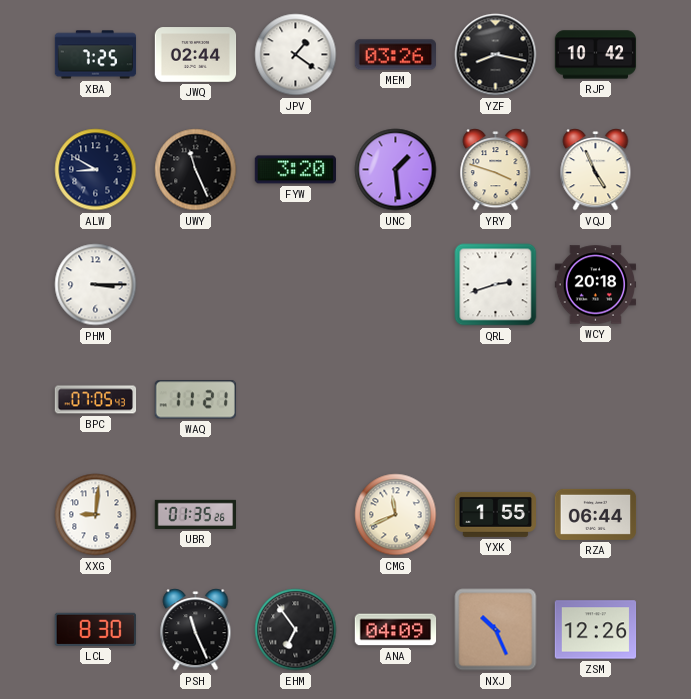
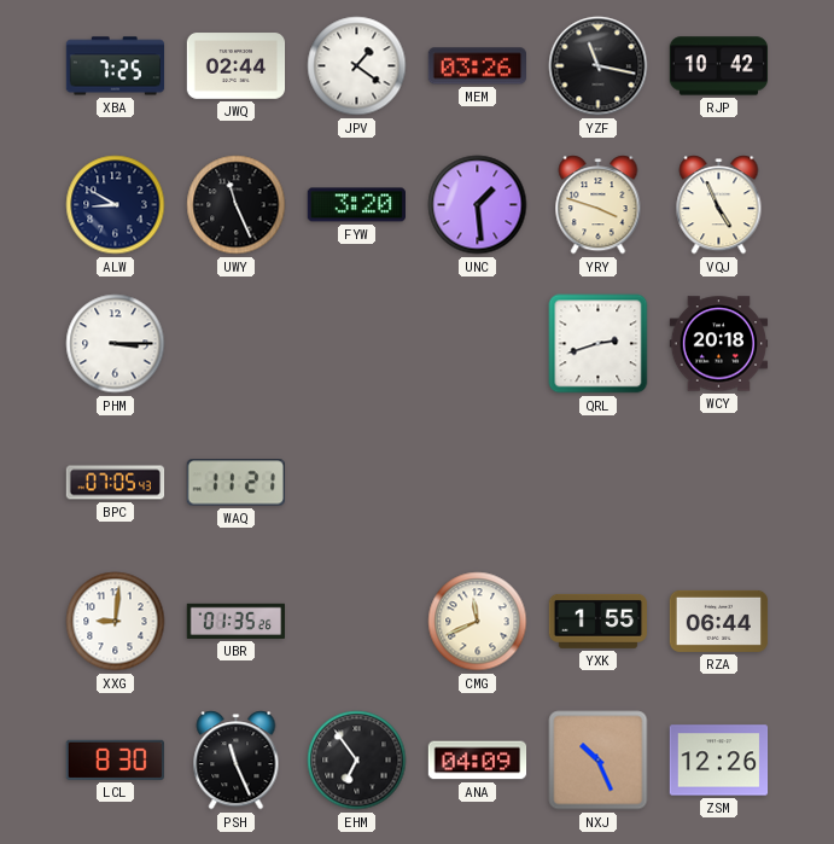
YZF: 8:17 -> 11:17
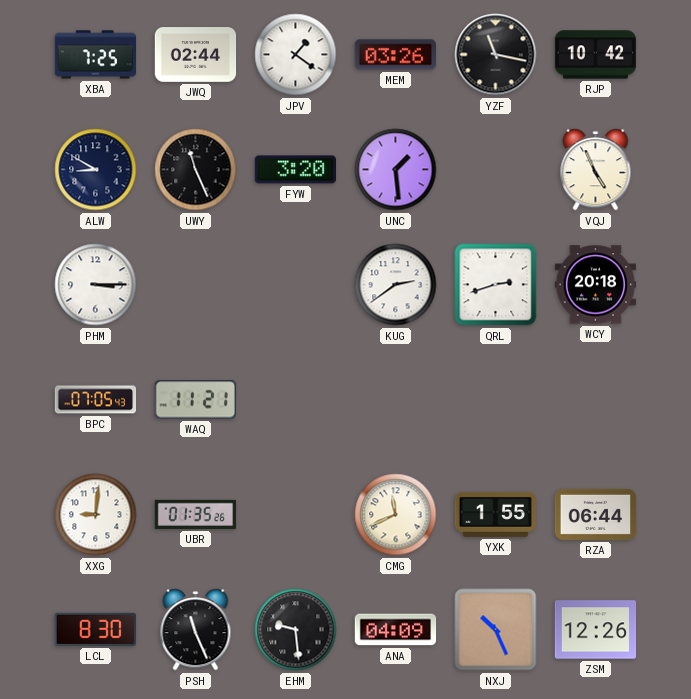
YRY: 3:48 -> none
KUG: none -> 2:39
EHM: 6:54 -> 9:29
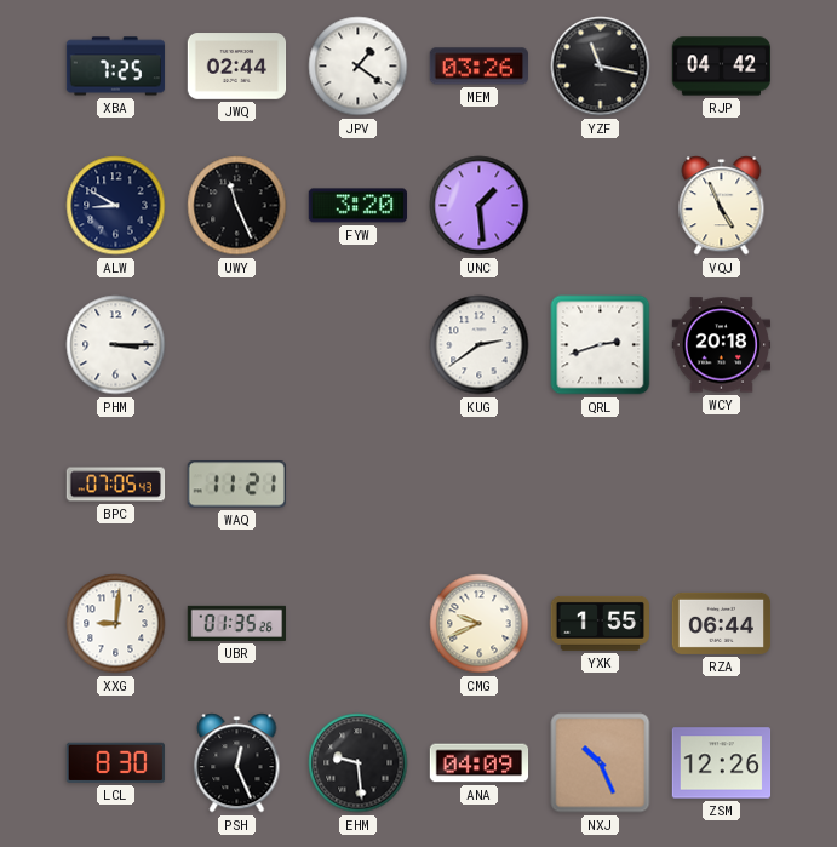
RJP: 10:42 -> 04:42
CMG: 11:41 -> 9:41
PSH: 11:26 -> 12:26
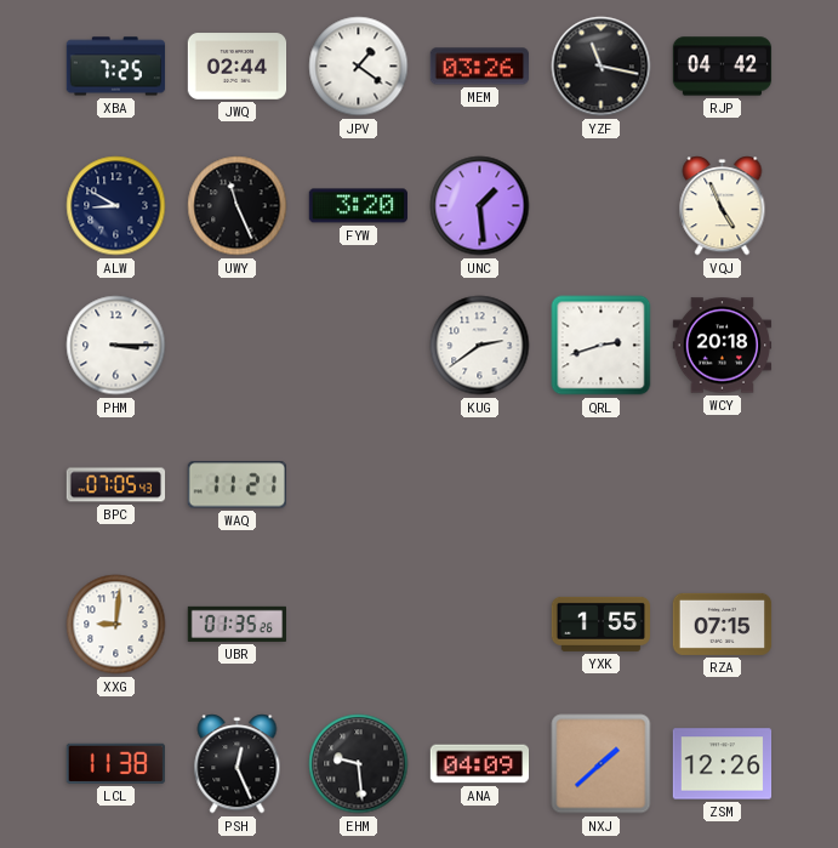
CMG: 9:41 -> none
RZA: 06:44 -> 07:15
LCL: 8:30 -> 11:38
NXJ: 10:26 -> 1:38
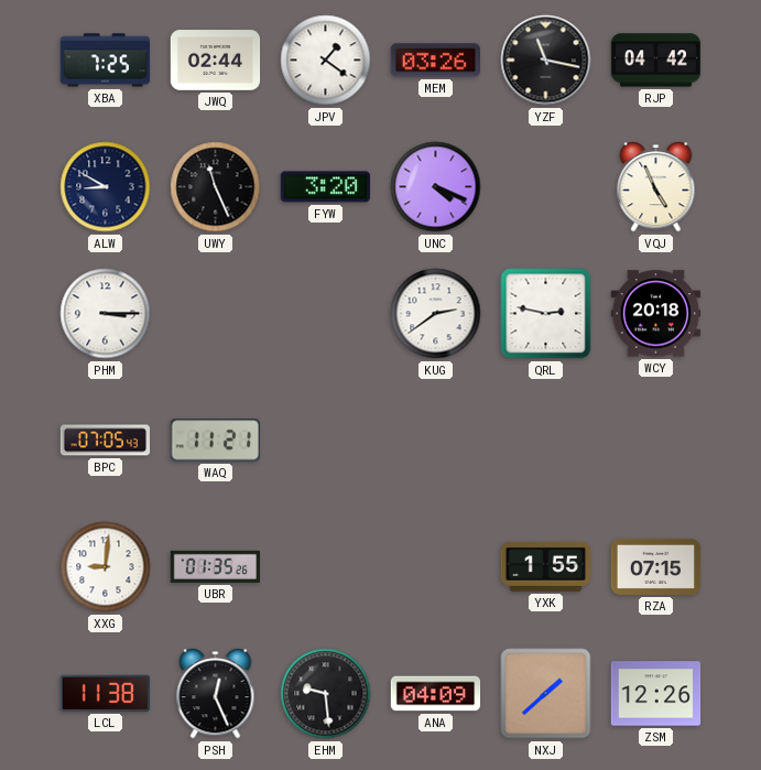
UNC: 1:29 -> 4:19
QRL: 2:42 -> 2:47
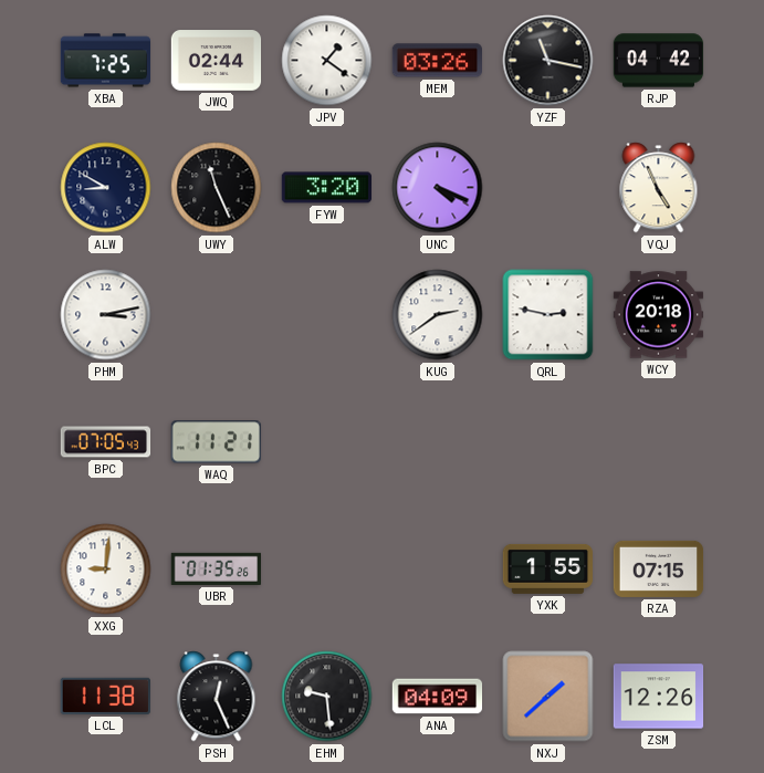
PHM: 3:15 -> 3:13
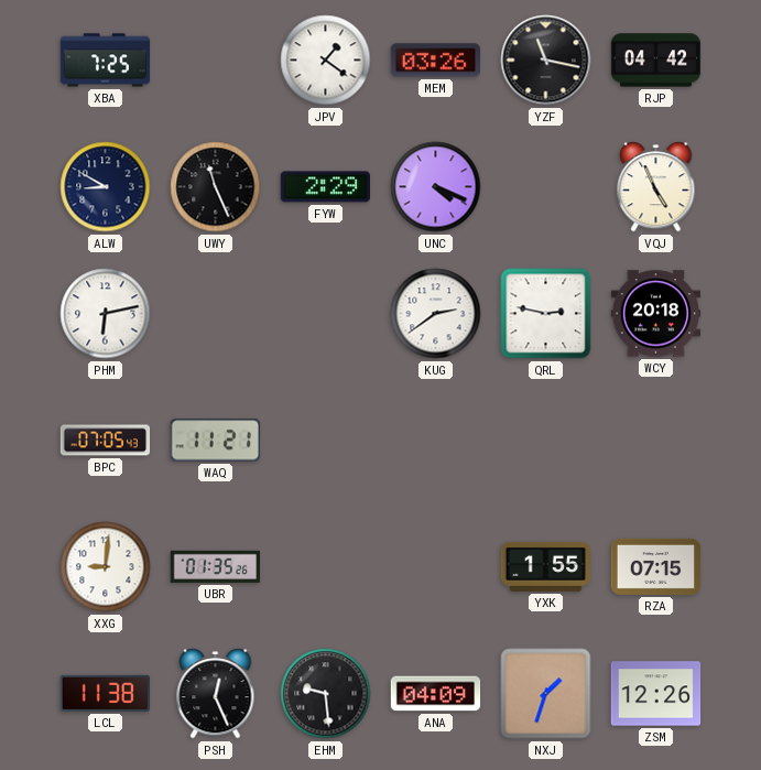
JWQ: 02:44 -> none
FYW: 3:20 -> 2:29
PHM: 3:13 -> 6:13
NXJ: 1:38 -> 1:33
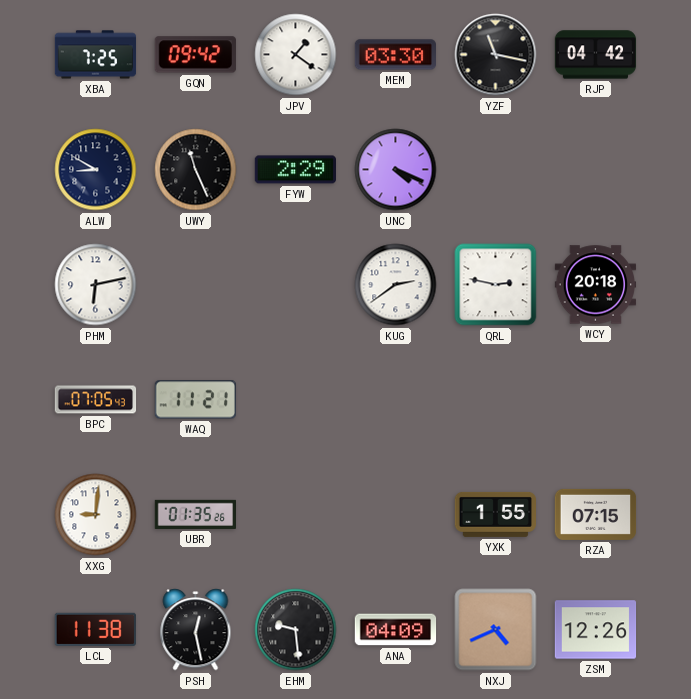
GQN: none -> 09:42
MEM: 03:26 -> 03:30
VQJ: 4:56 -> none
PSH: 12:26 -> 12:28
NXJ: 1:33 -> 4:41
